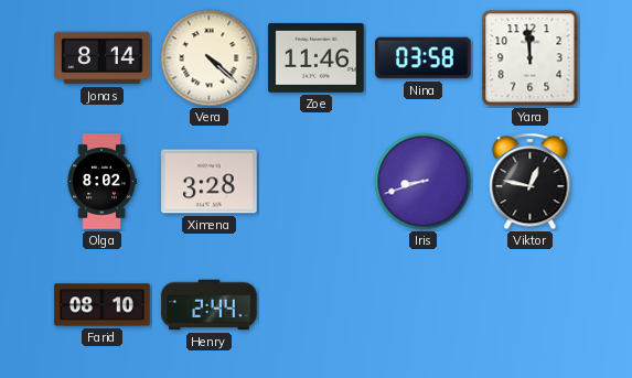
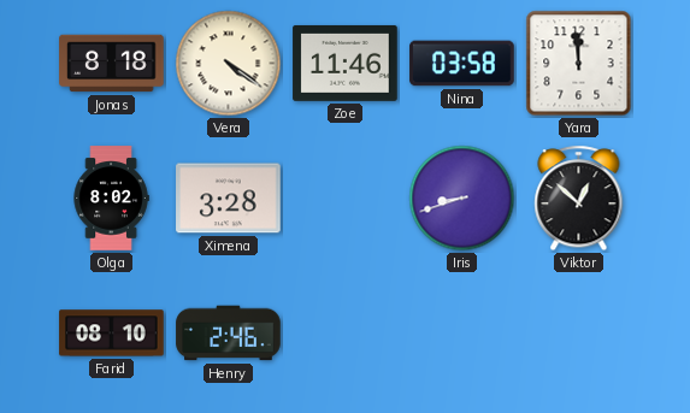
Jonas: 8:14 -> 8:18
Vera: 4:22 -> 4:21
Viktor: 12:47 -> 12:52
Henry: 2:44 -> 2:46
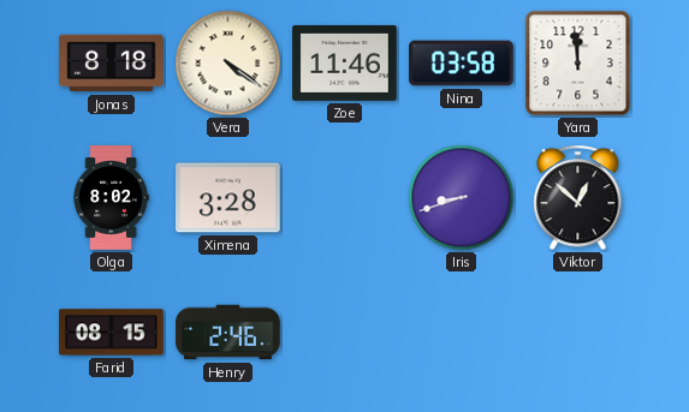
Farid: 08:10 -> 08:15
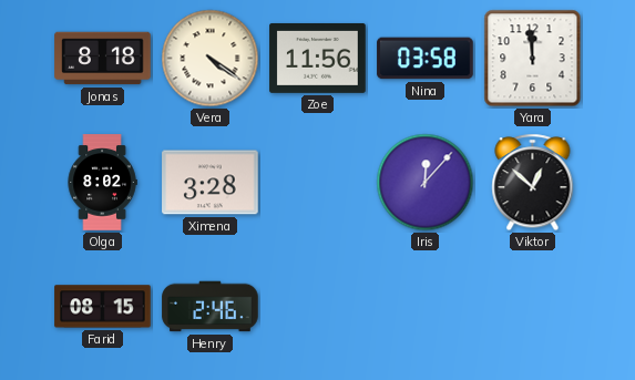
Zoe: 11:46 -> 11:56
Iris: 8:42 -> 12:07
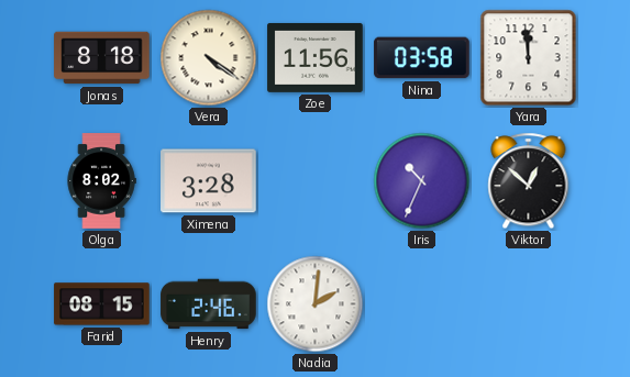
Iris: 12:07 -> 10:34
Nadia: none -> 2:01
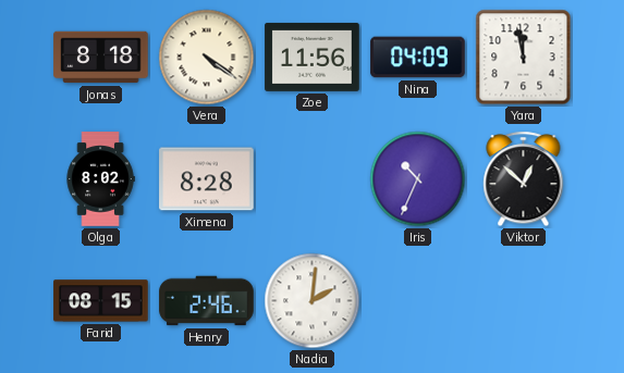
Nina: 03:58 -> 04:09
Yara: 11:59 -> 11:58
Ximena: 3:28 -> 8:28
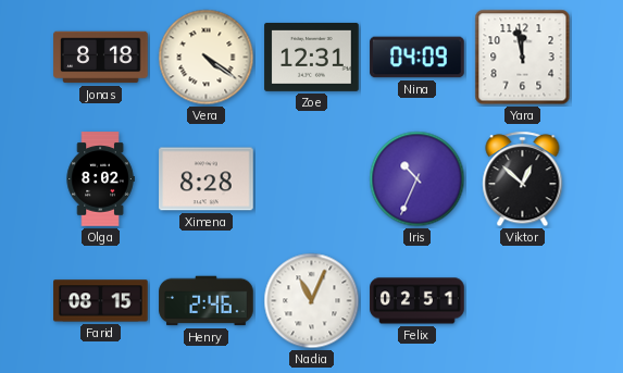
Zoe: 11:56 -> 12:31
Nadia: 2:01 -> 11:04
Felix: none -> 02:51
